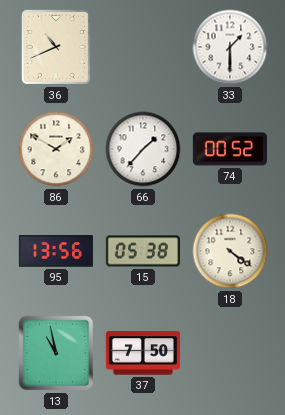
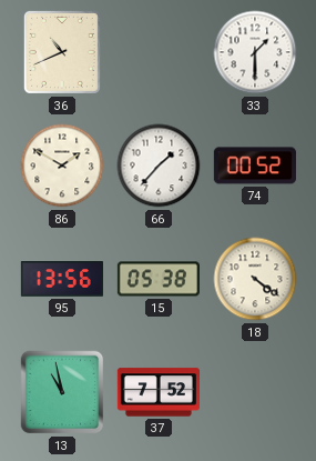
37: 7:50 -> 7:52
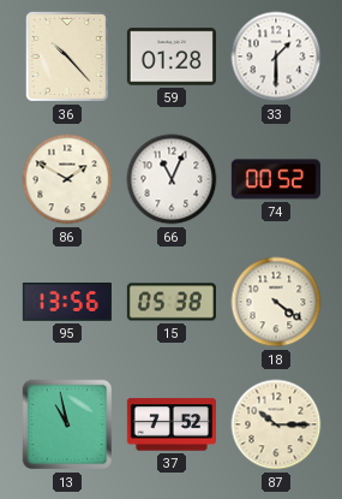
36: 10:41 -> 10:23
59: none -> 01:28
66: 1:37 -> 11:04
87: none -> 10:15
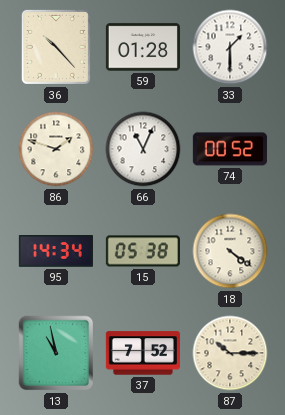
86: 1:50 -> 1:48
95: 13:56 -> 14:34
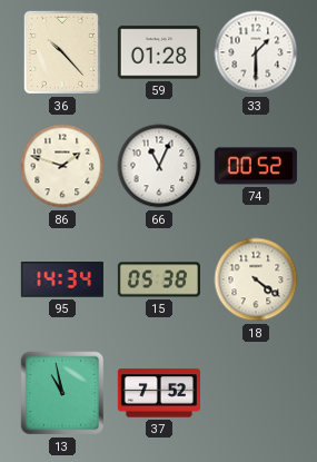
87: 10:15 -> none
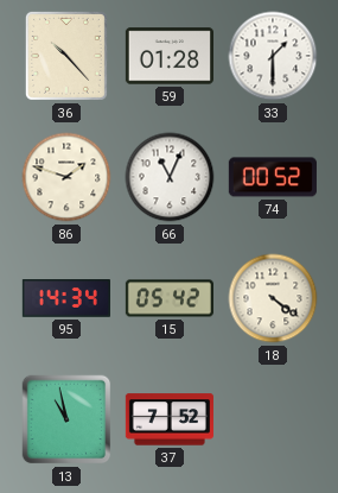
15: 05:38 -> 05:42
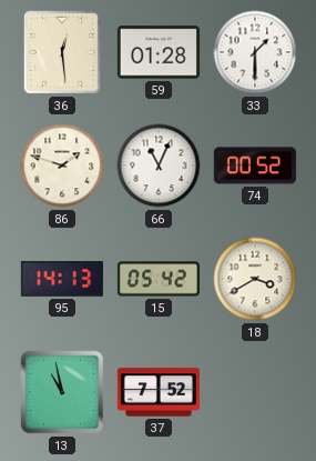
36: 10:23 -> 12:29
95: 14:34 -> 14:13
18: 4:21 -> 3:40
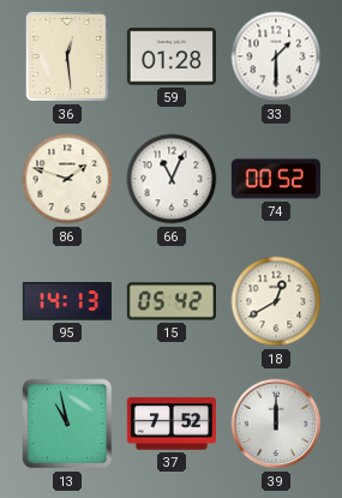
18: 3:40 -> 12:40
39: none -> 12:00
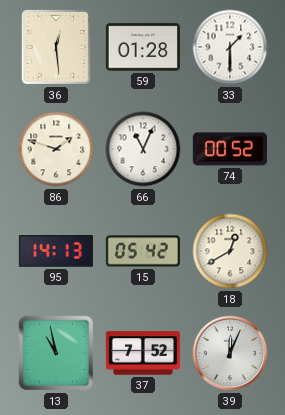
39: 12:00 -> 12:04
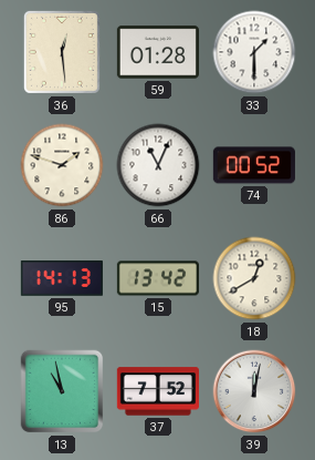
15: 05:42 -> 13:42
39: 12:04 -> 12:02
